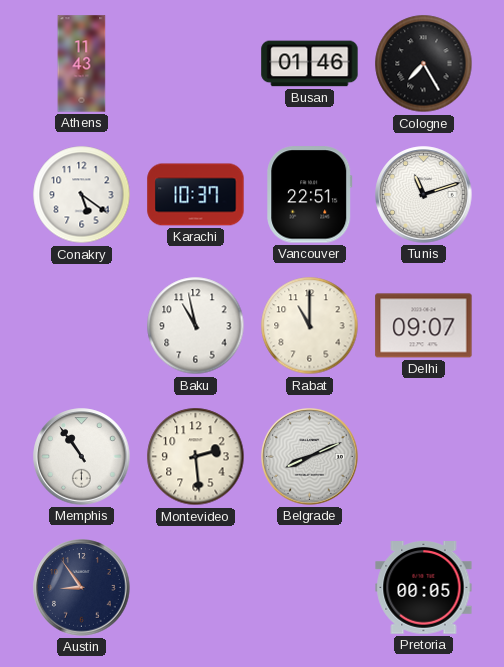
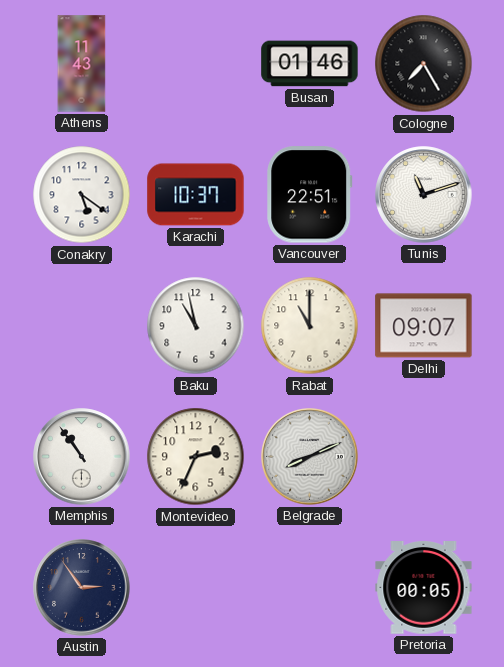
Montevideo: 2:29 -> 2:34
Austin: 8:54 -> 2:54
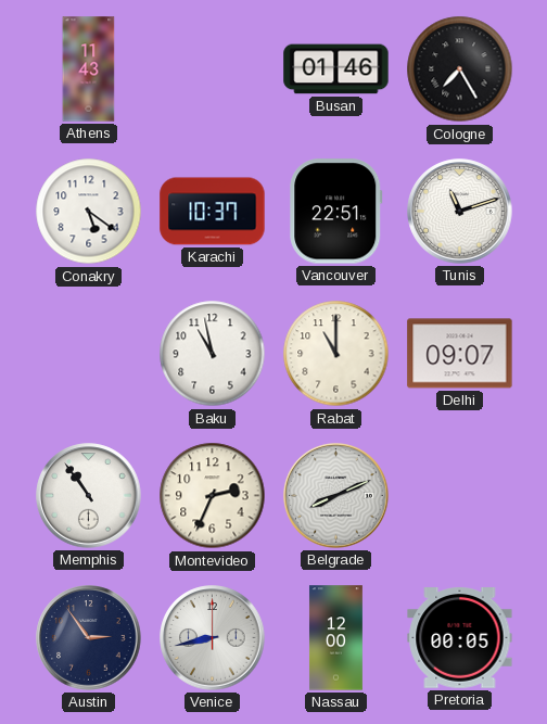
Venice: none -> 8:43
Nassau: none -> 12:00
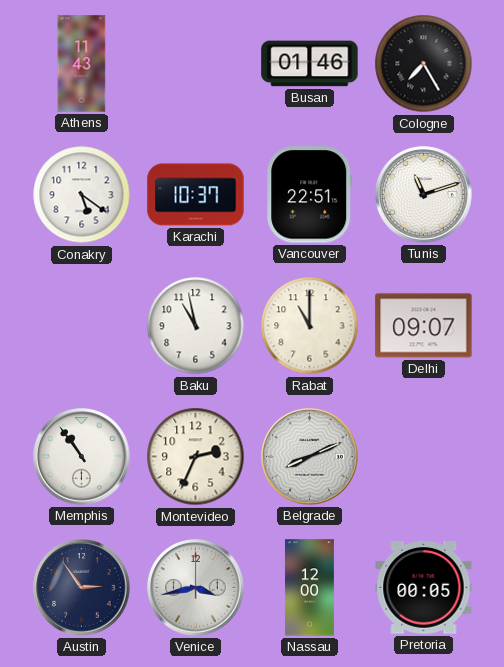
Venice: 8:43 -> 3:43
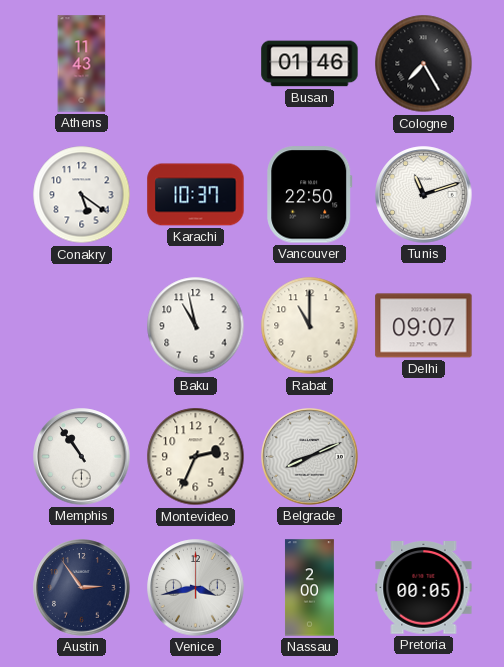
Vancouver: 22:51 -> 22:50
Nassau: 12:00 -> 2:00
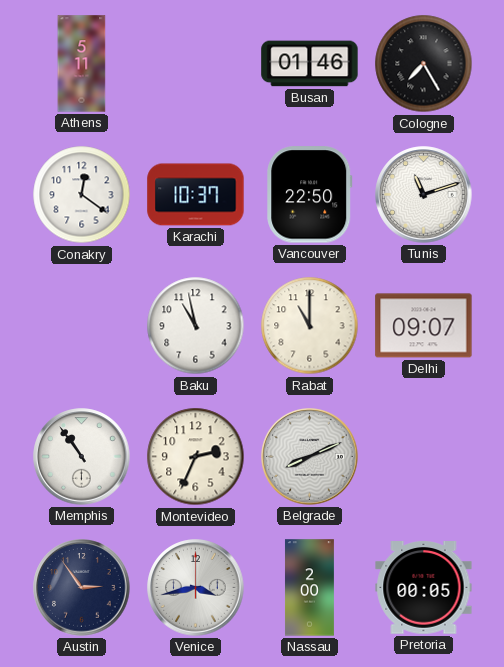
Athens: 11:43 -> 5:11
Conakry: 5:21 -> 12:21
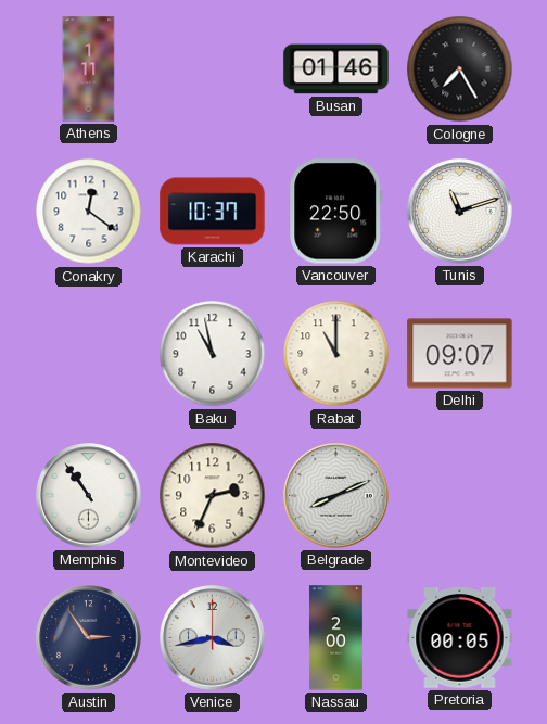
Athens: 5:11 -> 1:11
